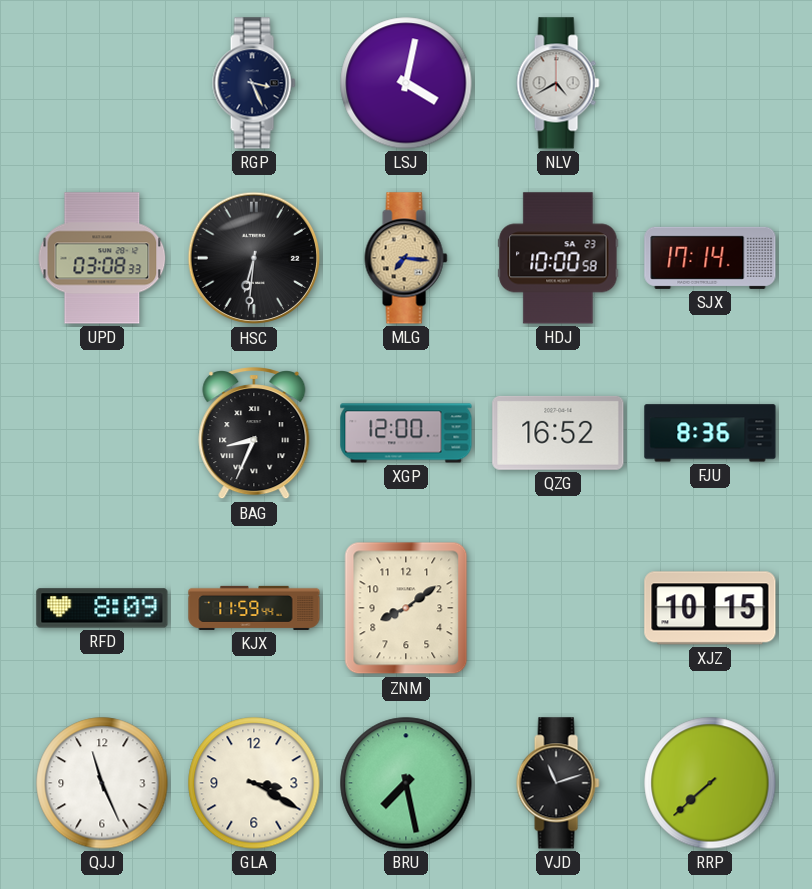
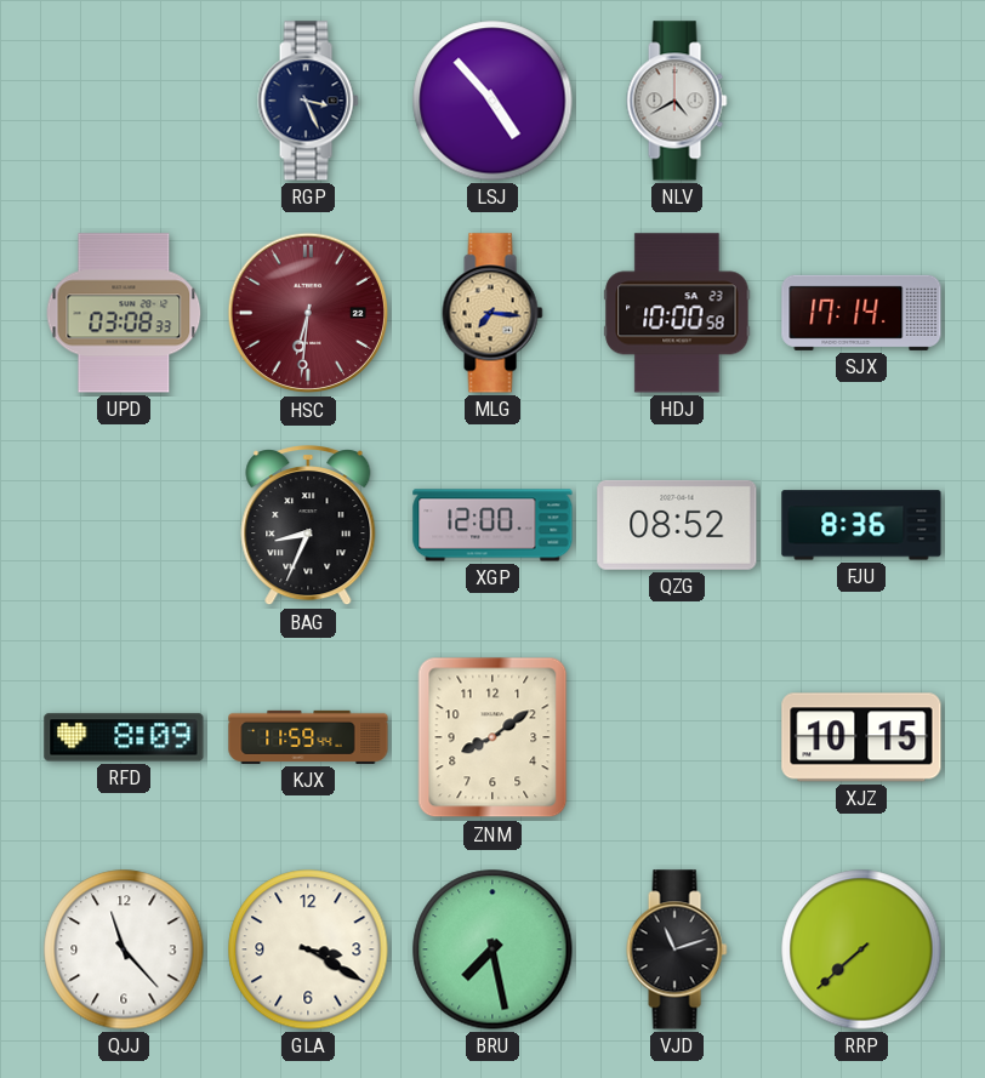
LSJ: 4:02 -> 4:53
HSC dial: black -> burgundy
QZG: 16:52 -> 08:52
QJJ: 11:26 -> 11:23
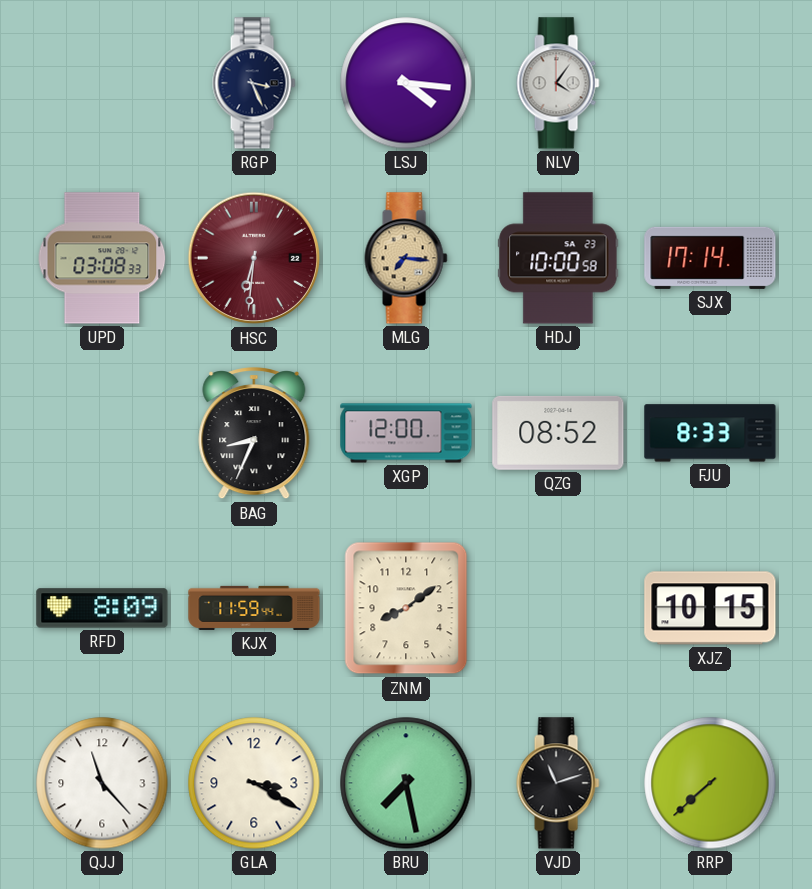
LSJ: 4:53 -> 4:16
NLV: 4:40 -> 4:06
FJU: 8:36 -> 8:33
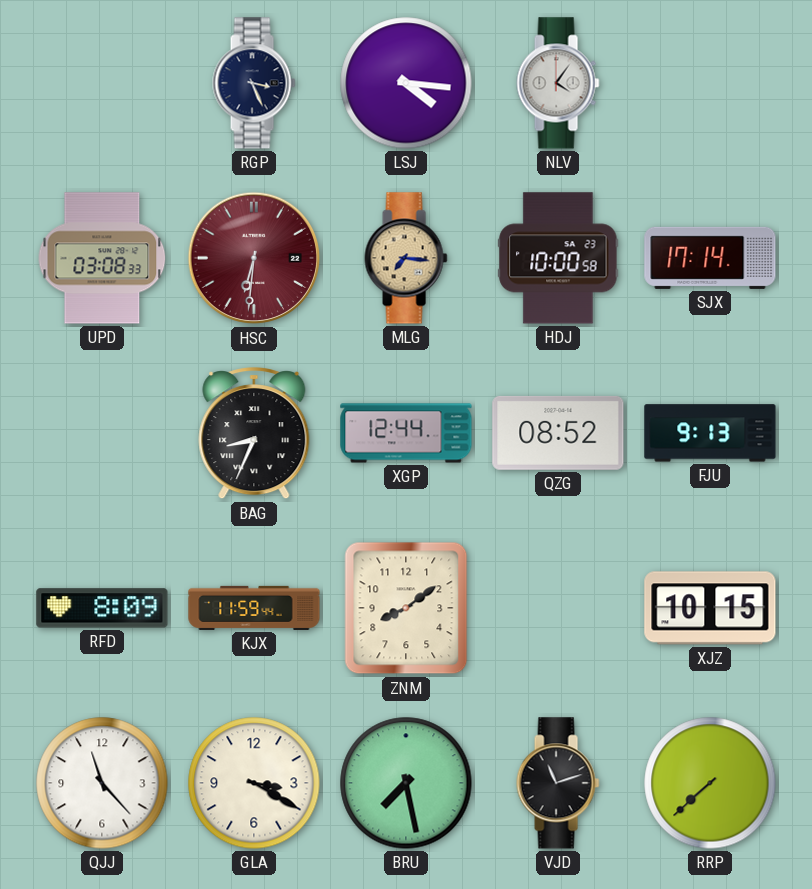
XGP: 12:00 -> 12:44
FJU: 8:33 -> 9:13
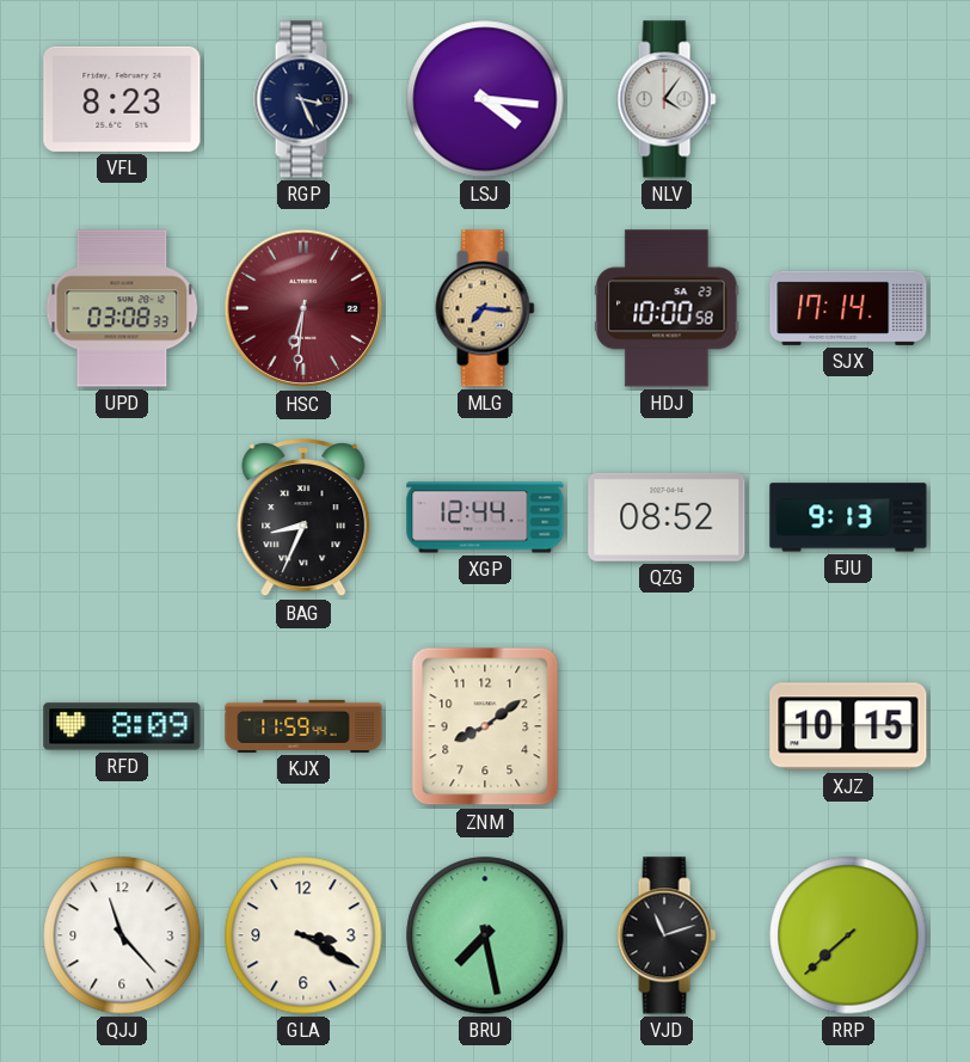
VFL: none -> 8:23
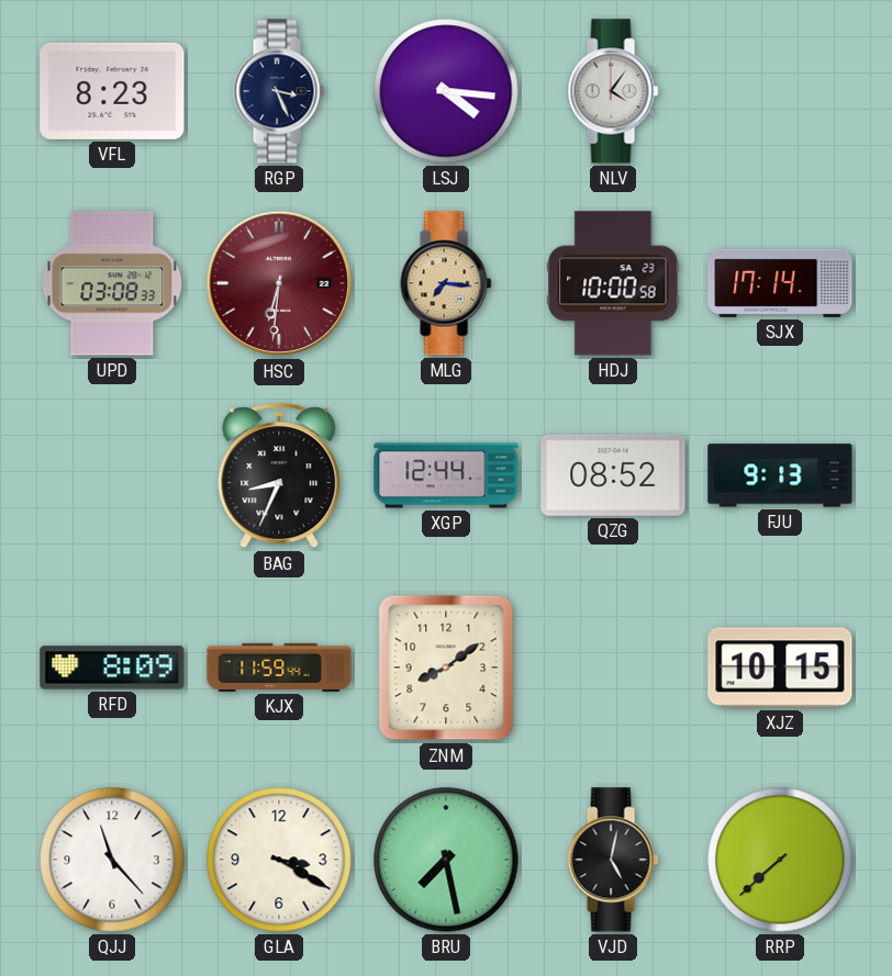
VJD: 11:12 -> 5:02
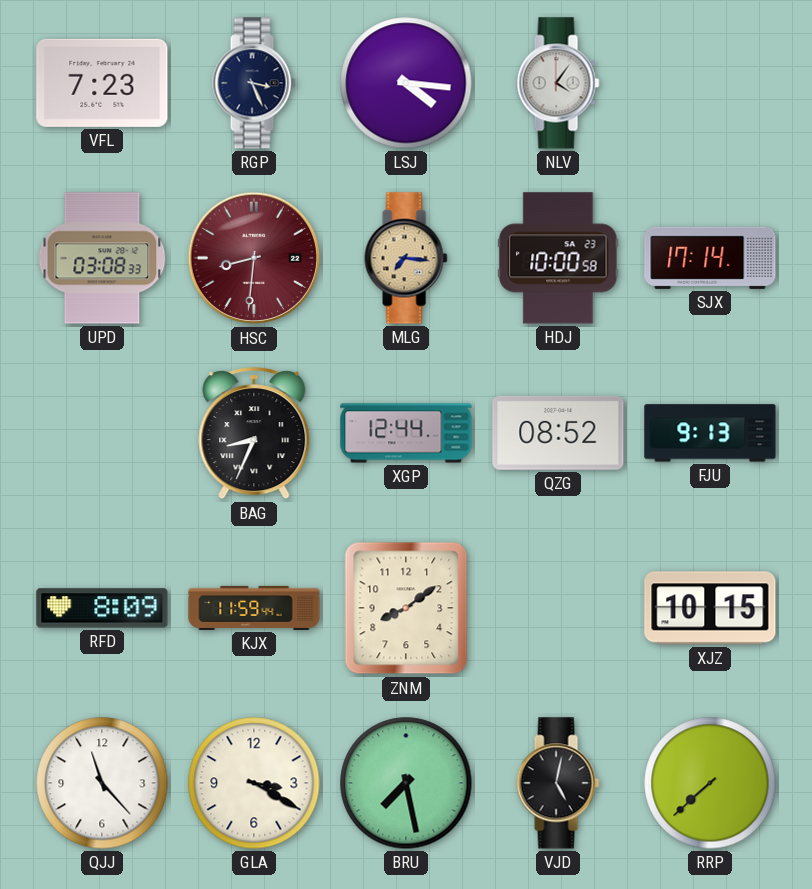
VFL: 8:23 -> 7:23
HSC: 6:31 -> 8:31
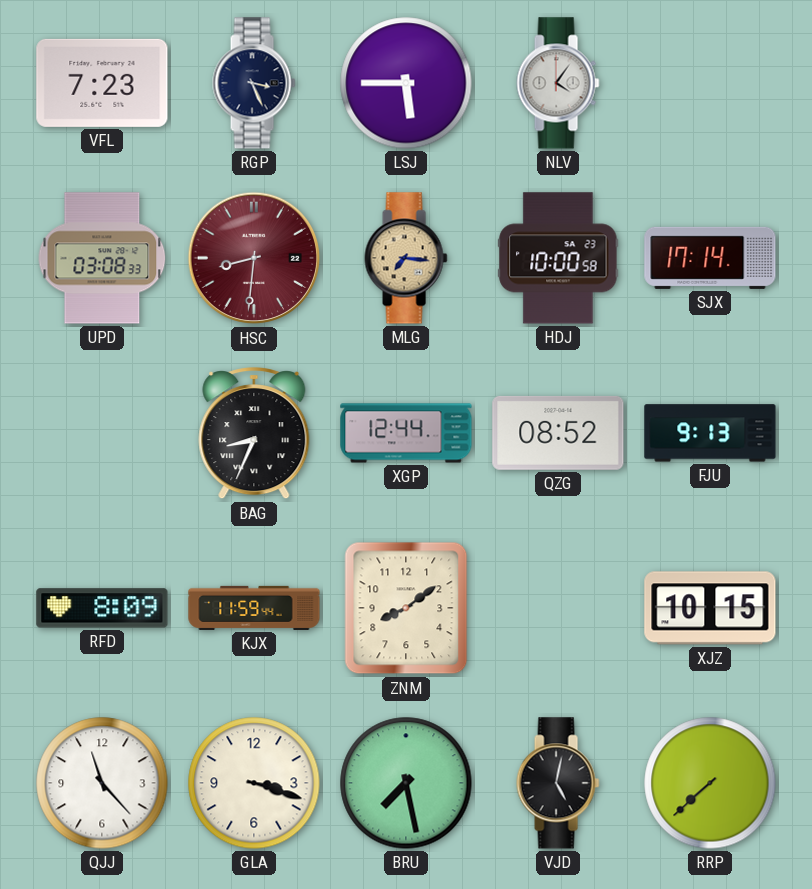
LSJ: 4:16 -> 5:45
GLA: 3:20 -> 3:18
